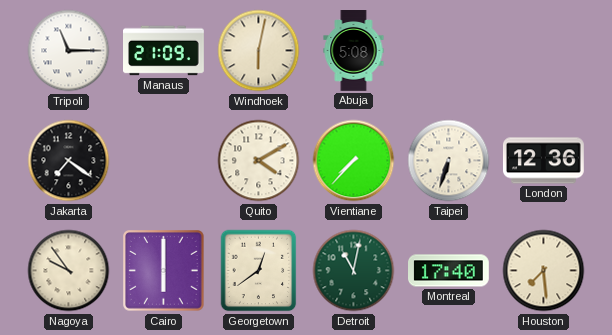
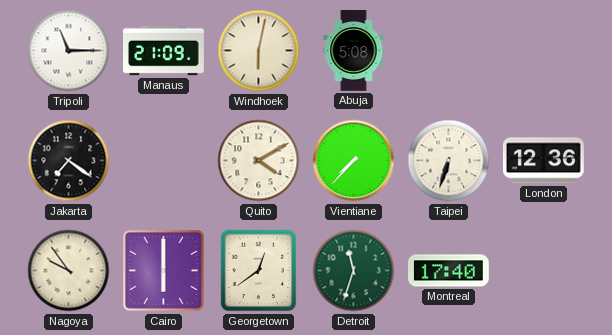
Detroit: 11:02 -> 11:33
Houston: 7:29 -> none
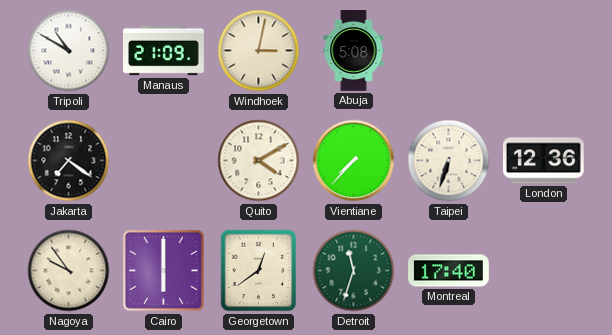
Tripoli: 11:15 -> 10:50
Windhoek: 6:02 -> 3:02
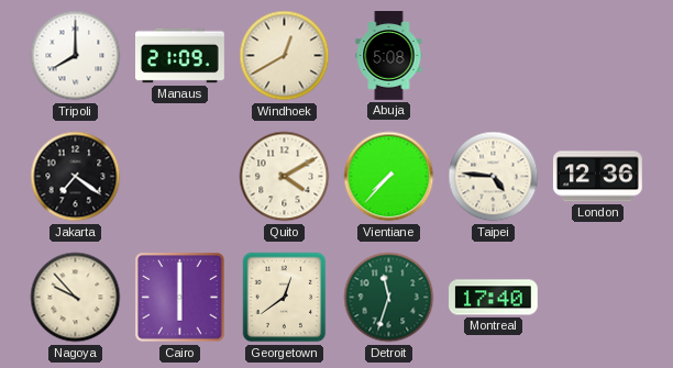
Tripoli: 10:50 -> 8:00
Windhoek: 3:02 -> 12:40
Taipei: 6:33 -> 4:46
Nagoya: 9:54 -> 9:53
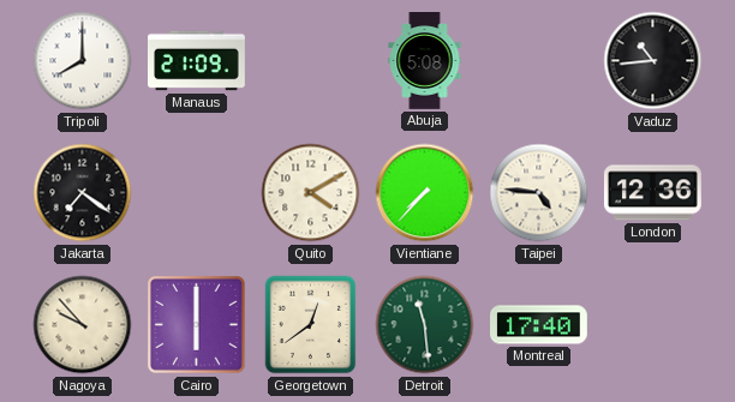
Windhoek: 12:40 -> none
Vaduz: none -> 10:44
Detroit: 11:33 -> 11:29
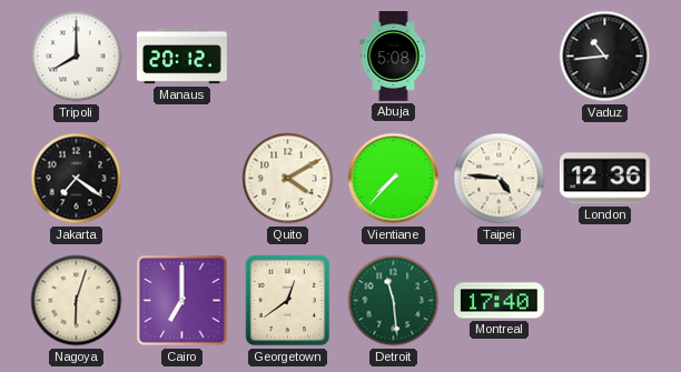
Manaus: 21:09 -> 20:12
Nagoya: 9:53 -> 6:03
Cairo: 6:00 -> 7:00
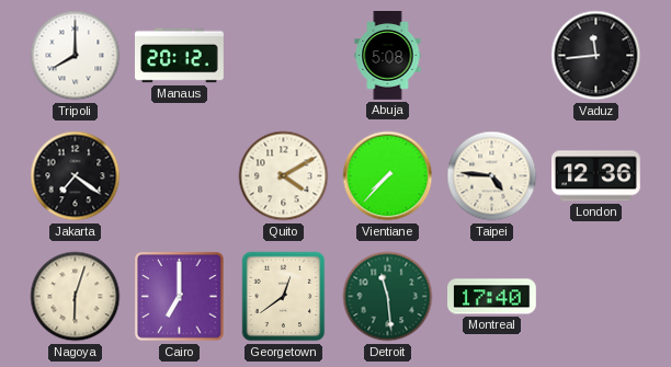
Vaduz: 10:44 -> 11:44
